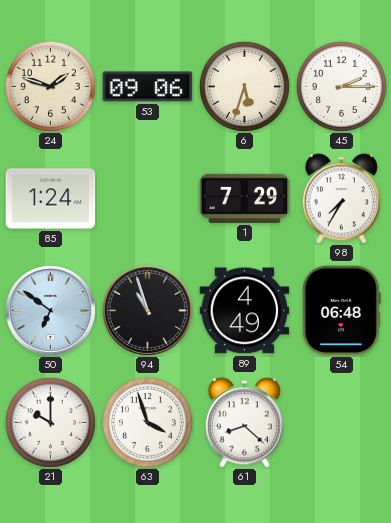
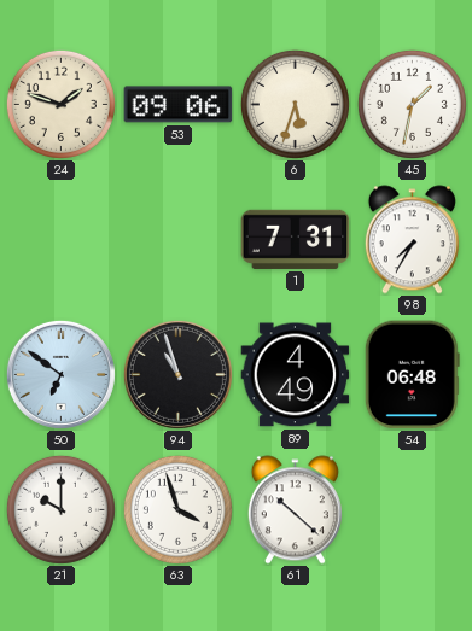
45: 2:15 -> 1:32
85: 1:24 -> none
1: 7:29 -> 7:31
61: 8:22 -> 10:22
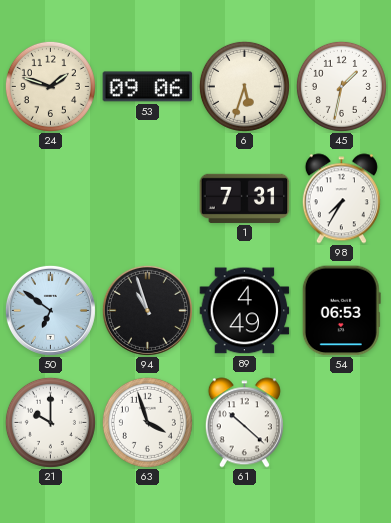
54: 06:48 -> 06:53
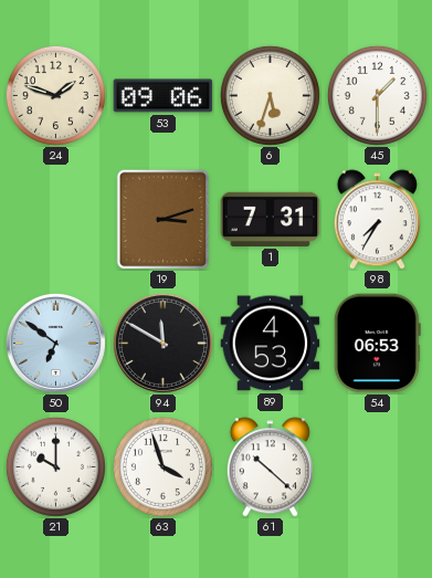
45: 1:32 -> 1:30
19: none -> 3:12
94: 10:57 -> 11:50
89: 4:49 -> 4:53
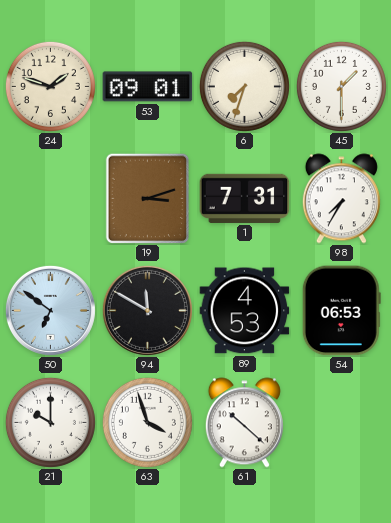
53: 09:06 -> 09:01
6: 5:33 -> 7:33
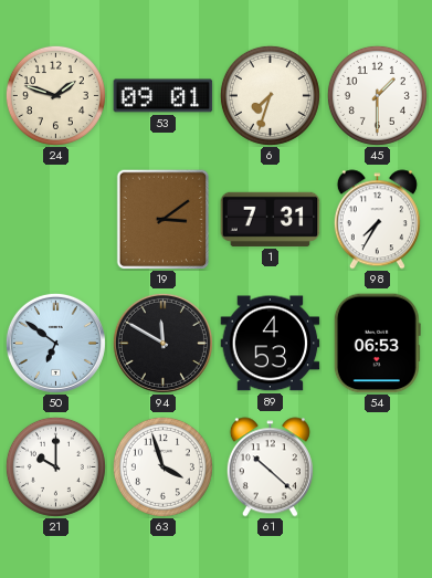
19: 3:12 -> 3:09
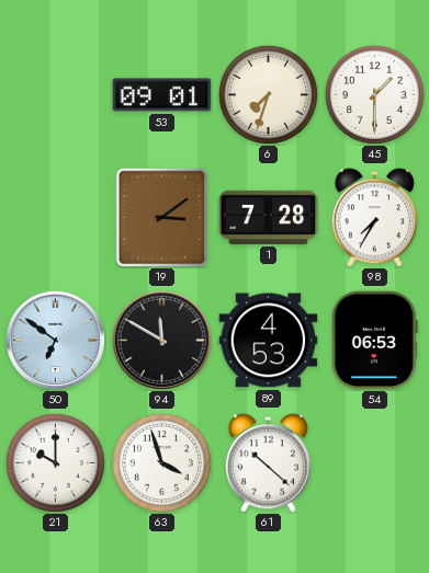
24: 1:48 -> none
1: 7:31 -> 7:28
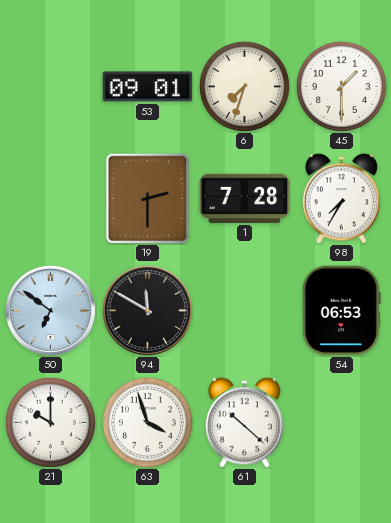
19: 3:09 -> 2:30
89: 4:53 -> none
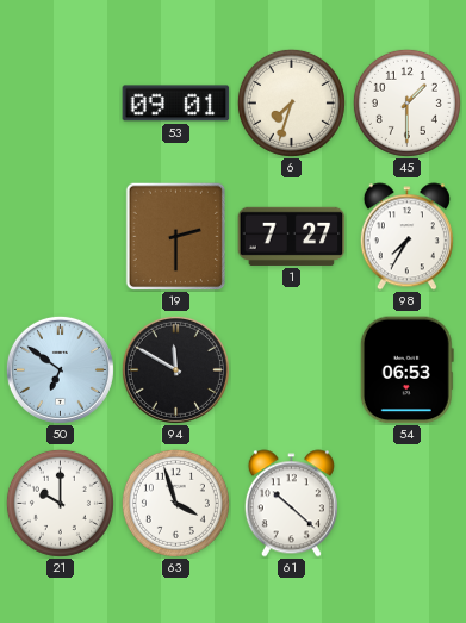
1: 7:28 -> 7:27
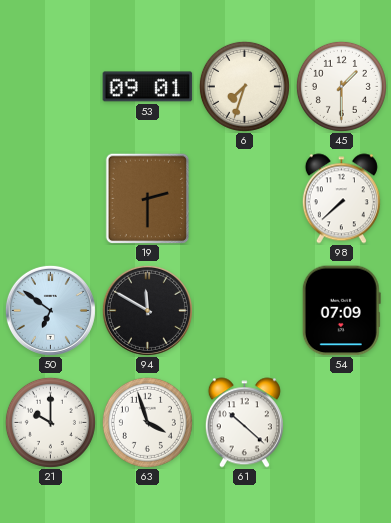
1: 7:27 -> none
98: 7:35 -> 7:38
54: 06:53 -> 07:09
